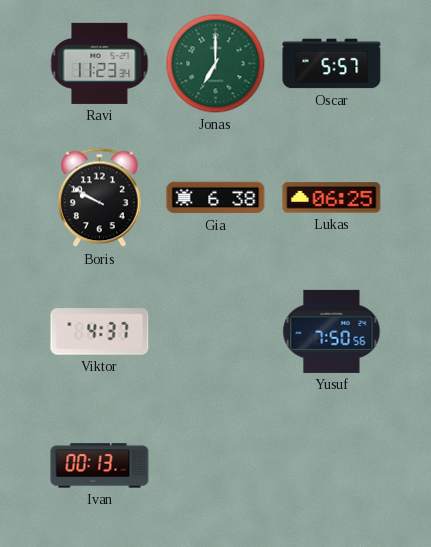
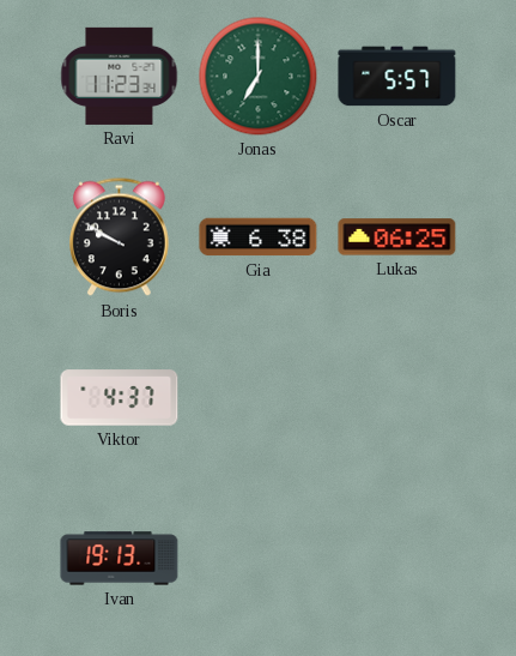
Yusuf: 7:50 -> none
Ivan: 00:13 -> 19:13
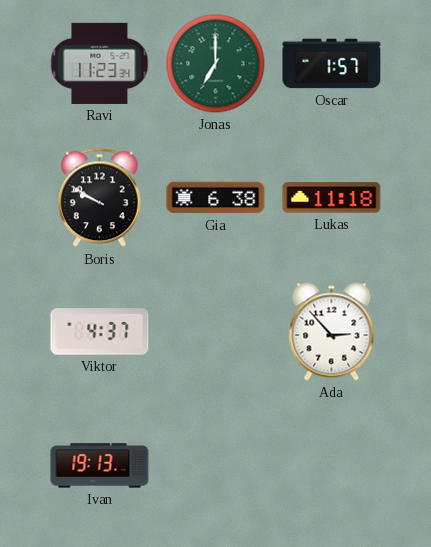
Oscar: 5:57 -> 1:57
Lukas: 06:25 -> 11:18
Ada: none -> 2:53
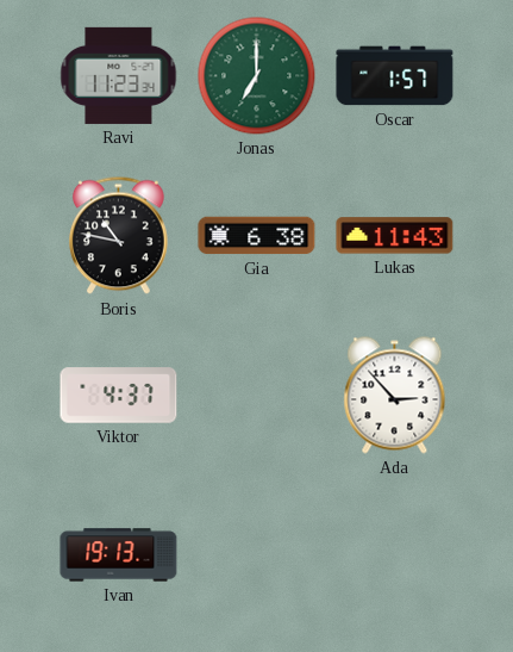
Boris: 9:50 -> 10:47
Lukas: 11:18 -> 11:43
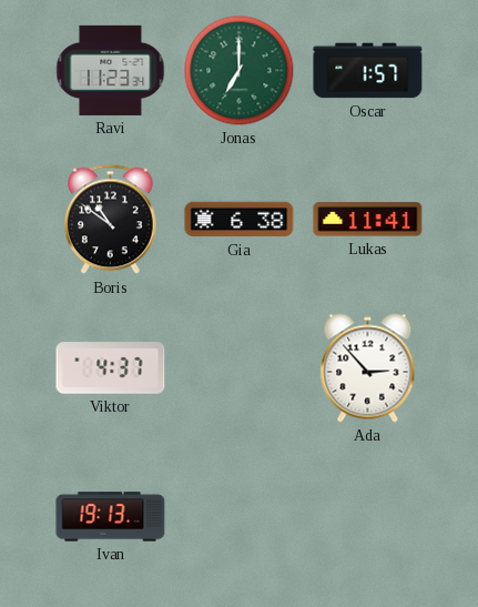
Boris: 10:47 -> 10:51
Lukas: 11:43 -> 11:41
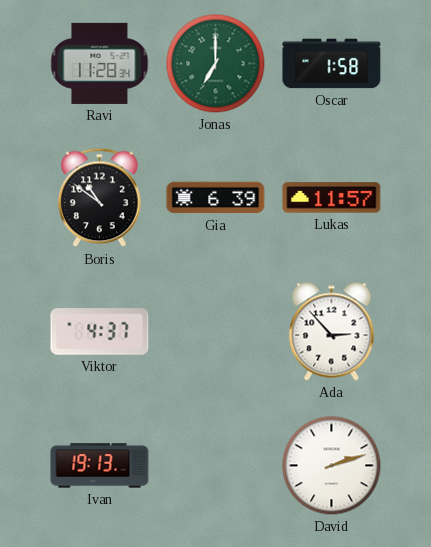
Ravi: 11:23 -> 11:28
Oscar: 1:57 -> 1:58
Gia: 6:38 -> 6:39
Lukas: 11:41 -> 11:57
David: none -> 2:12
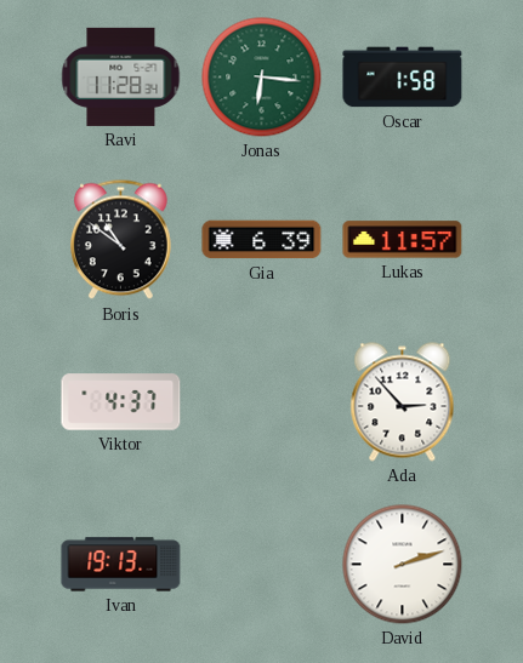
Jonas: 7:00 -> 6:16
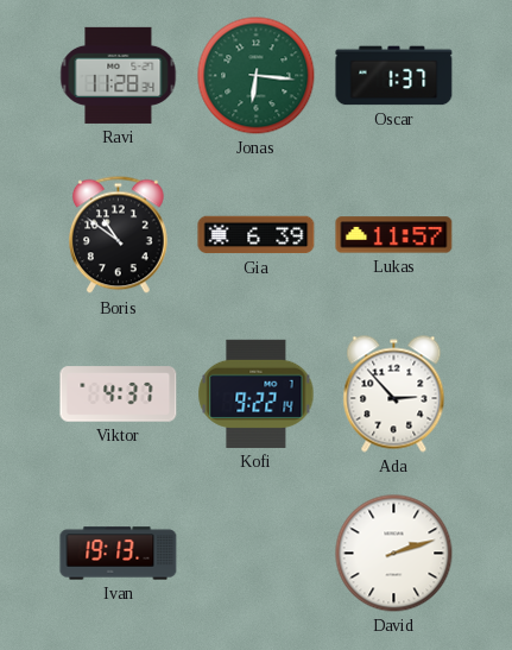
Oscar: 1:58 -> 1:37
Kofi: none -> 9:22
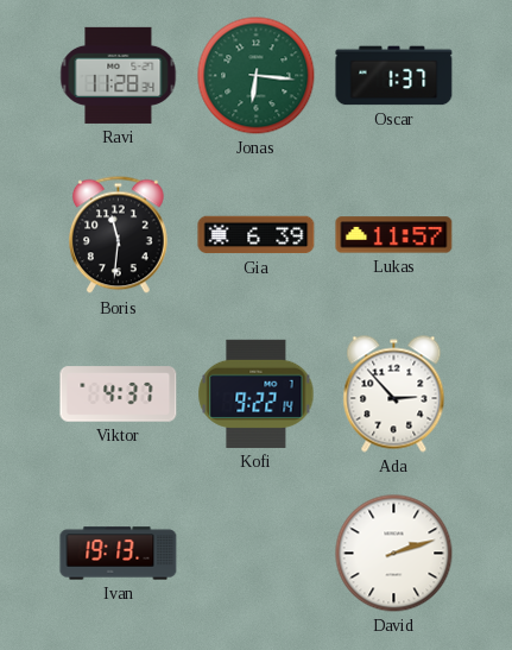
Boris: 10:51 -> 11:31
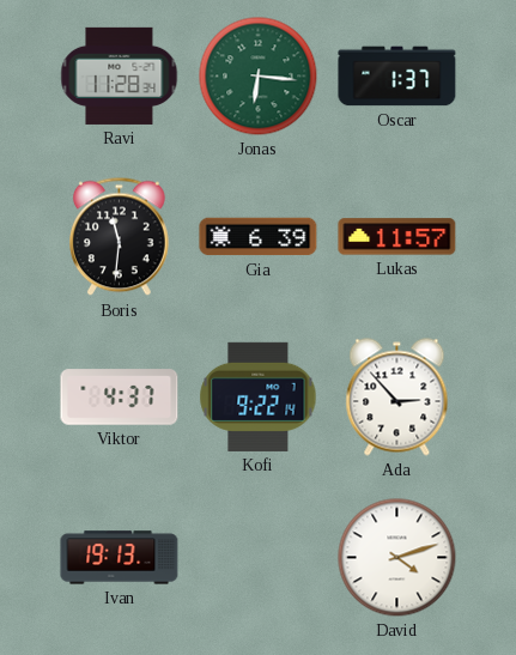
David: 2:12 -> 4:12
